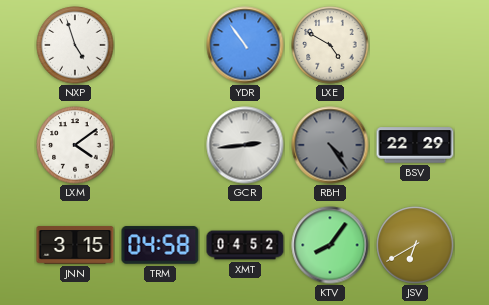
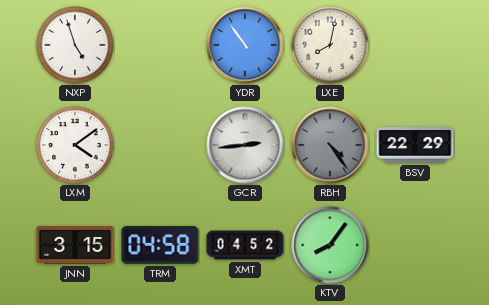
LXE: 4:50 -> 8:02
JSV: 6:40 -> none
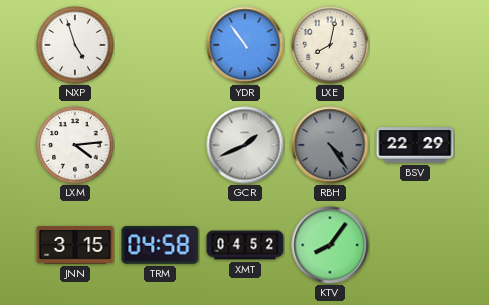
LXM: 4:09 -> 4:14
GCR: 2:44 -> 1:41
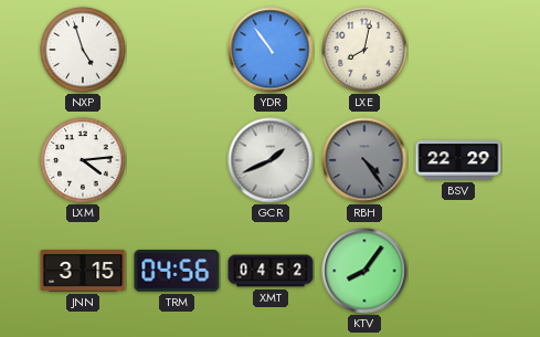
TRM: 04:58 -> 04:56
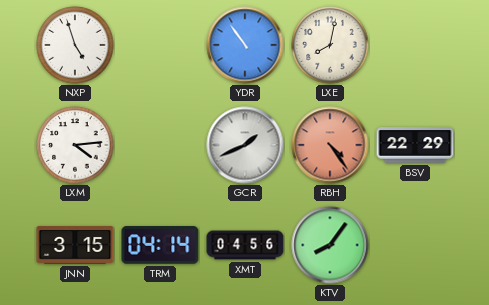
RBH dial: grey -> salmon
TRM: 04:56 -> 04:14
XMT: 04:52 -> 04:56
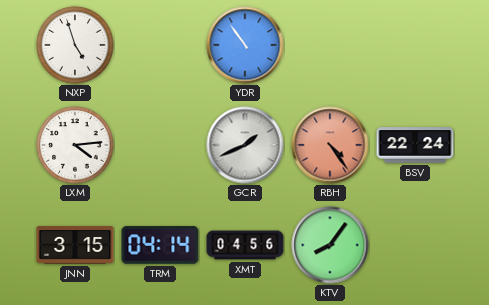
LXE: 8:02 -> none
BSV: 22:29 -> 22:24
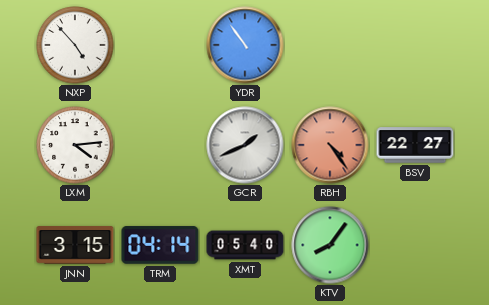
NXP: 4:57 -> 4:53
BSV: 22:24 -> 22:27
XMT: 04:56 -> 05:40
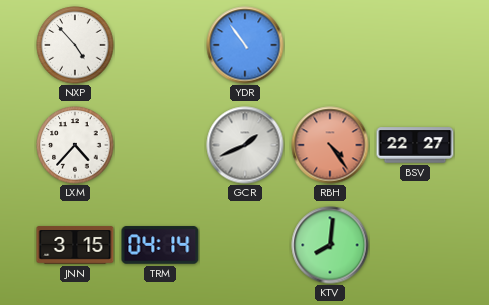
LXM: 4:14 -> 4:37
XMT: 05:40 -> none
KTV: 8:06 -> 8:01
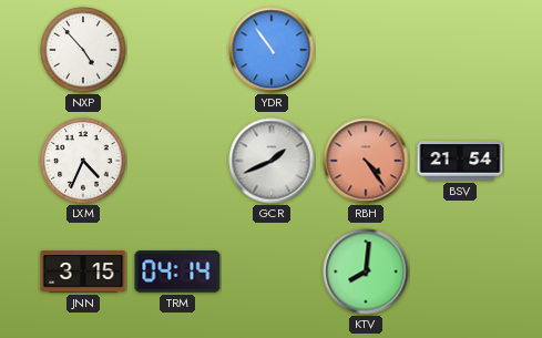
LXM: 4:37 -> 4:34
BSV: 22:27 -> 21:54
